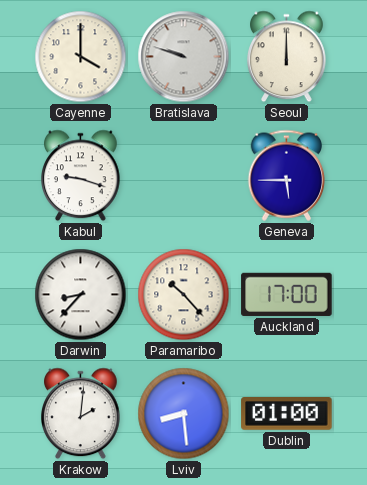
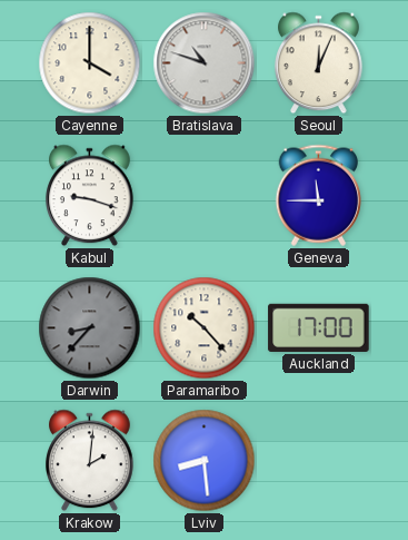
Bratislava: 9:48 -> 10:48
Seoul: 12:00 -> 12:04
Geneva: 5:45 -> 11:45
Darwin dial: white -> grey
Dublin: 01:00 -> none
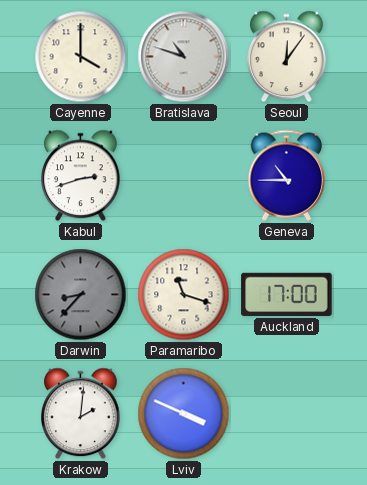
Seoul: 12:04 -> 12:06
Kabul: 9:18 -> 2:42
Geneva: 11:45 -> 10:45
Paramaribo: 10:23 -> 11:18
Lviv: 8:29 -> 3:49
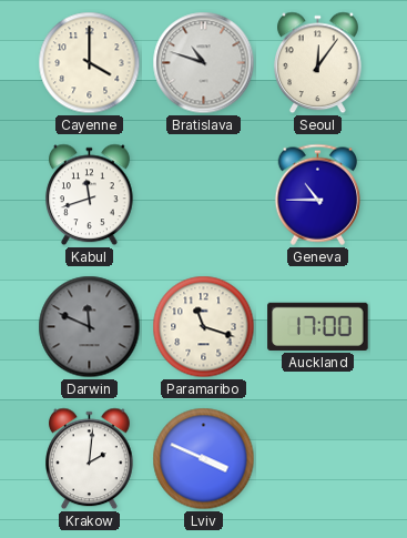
Kabul: 2:42 -> 11:42
Darwin: 8:37 -> 11:49
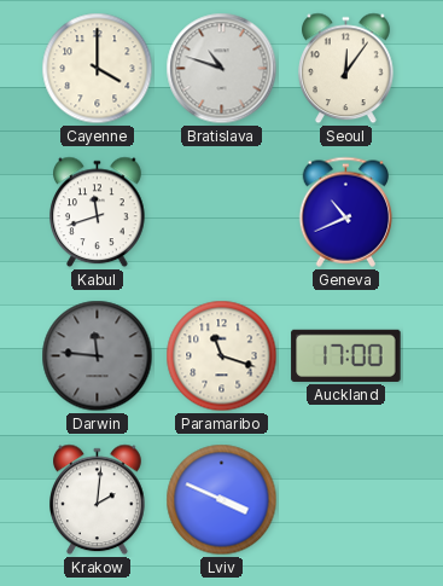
Geneva: 10:45 -> 10:41
Darwin: 11:49 -> 11:46
